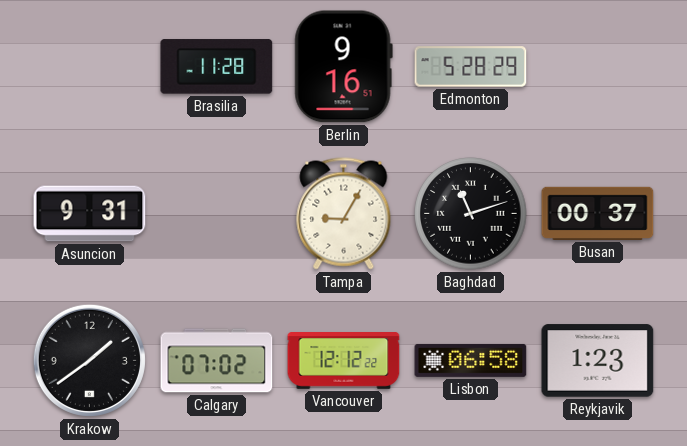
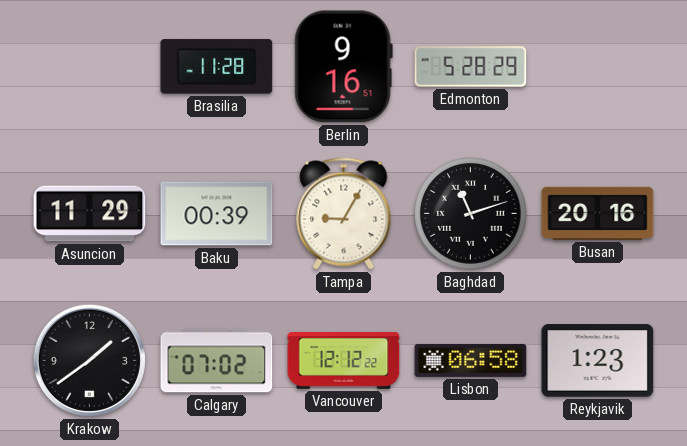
Asuncion: 9:31 -> 11:29
Baku: none -> 00:39
Busan: 00:37 -> 20:16
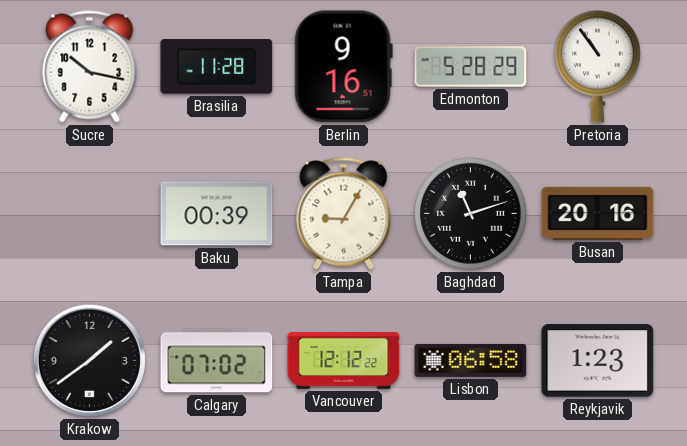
Sucre: none -> 10:17
Pretoria: none -> 10:54
Asuncion: 11:29 -> none
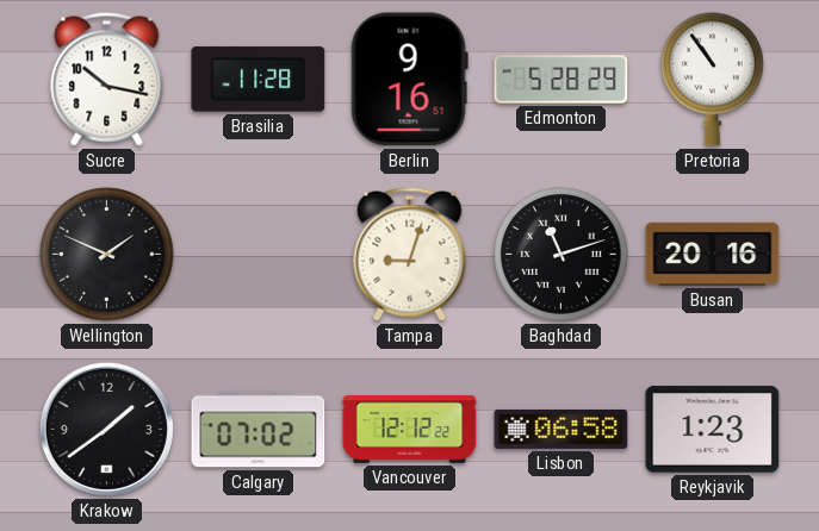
Wellington: none -> 1:49
Baku: 00:39 -> none
Tampa: 9:05 -> 9:03
